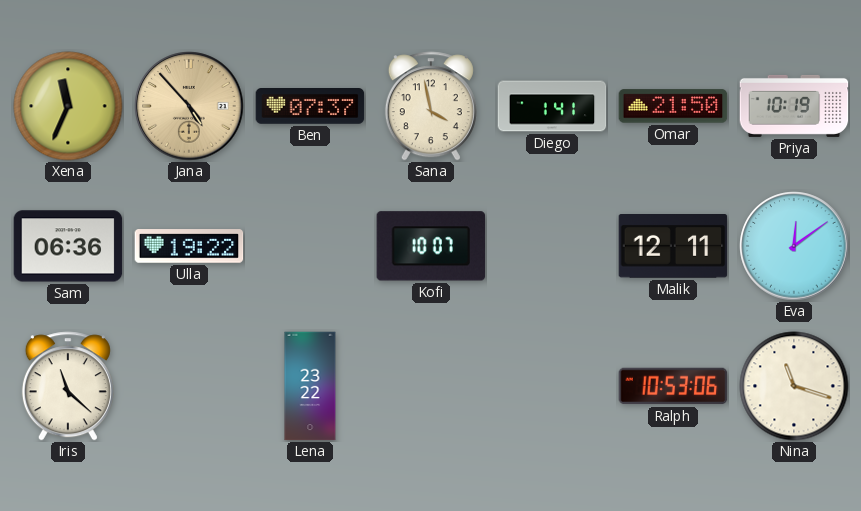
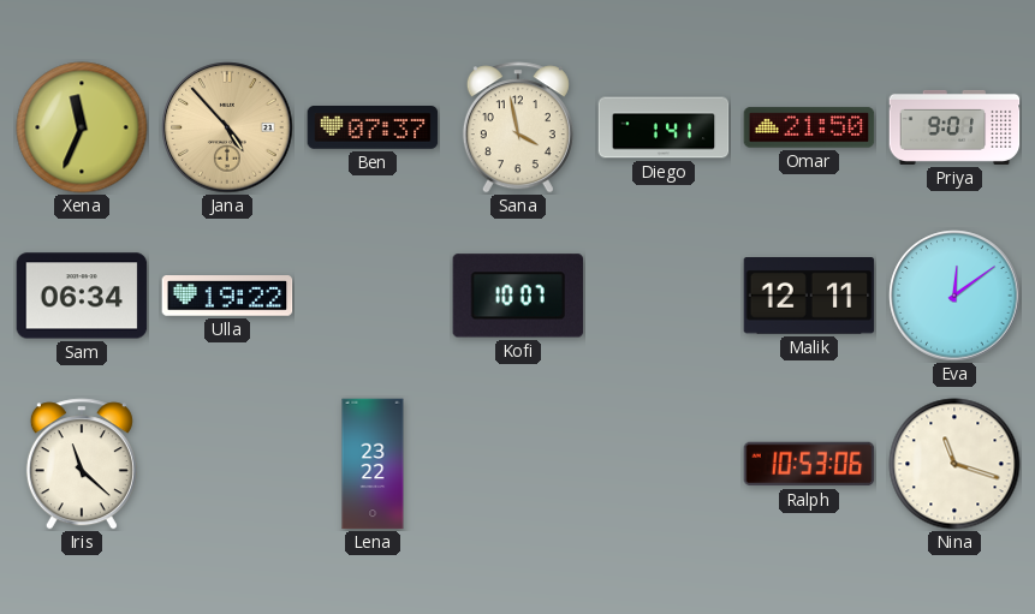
Priya: 10:19 -> 9:01
Sam: 06:36 -> 06:34
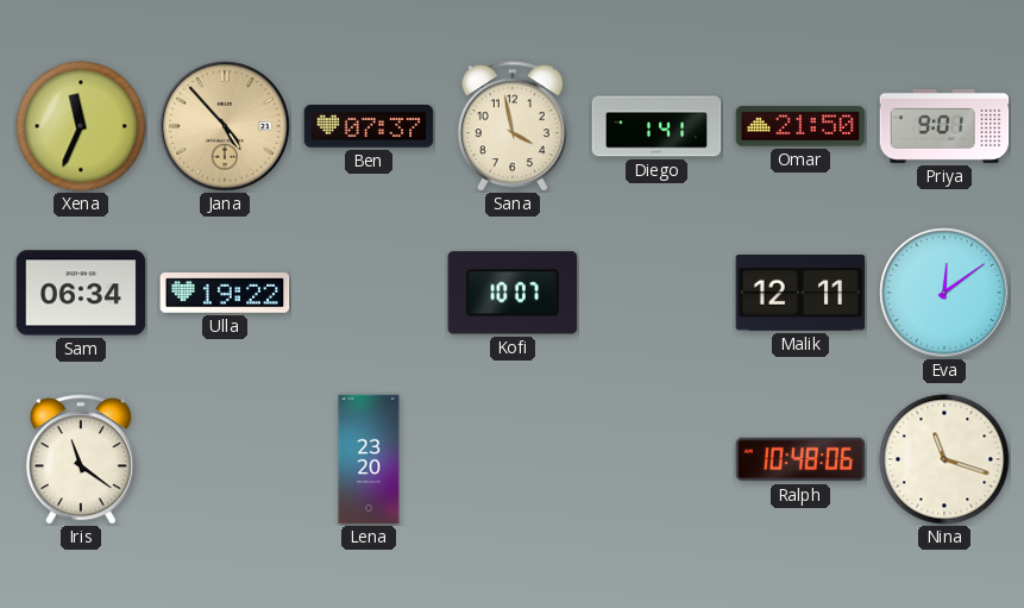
Iris: 11:22 -> 11:21
Lena: 23:22 -> 23:20
Ralph: 10:53 -> 10:48
